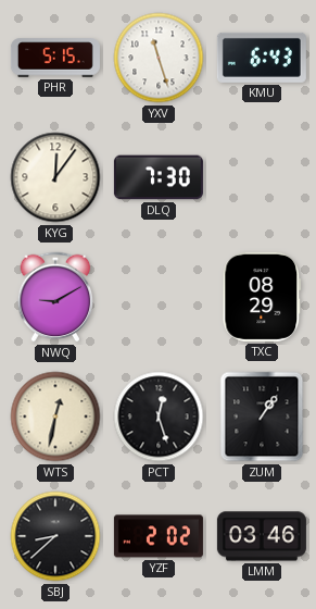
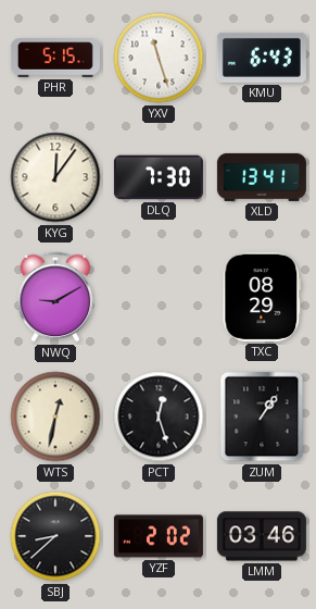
XLD: none -> 13:41
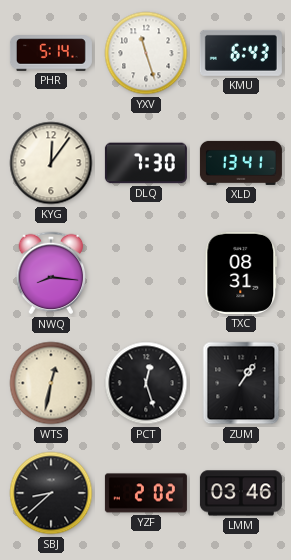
PHR: 5:15 -> 5:14
NWQ: 9:10 -> 8:16
TXC: 08:29 -> 08:31
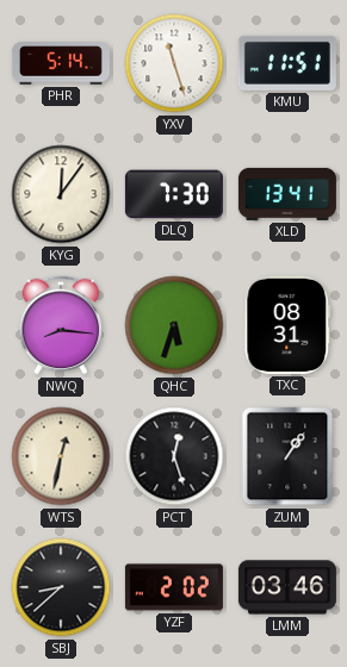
KMU: 6:43 -> 11:51
QHC: none -> 5:33
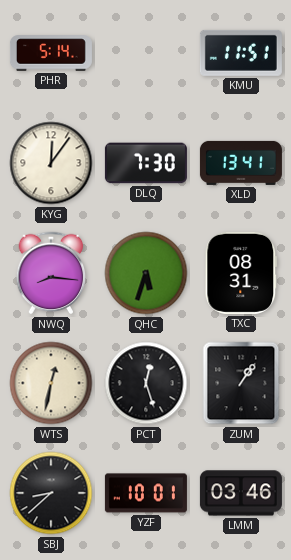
YXV: 11:27 -> none
YZF: 2:02 -> 10:01
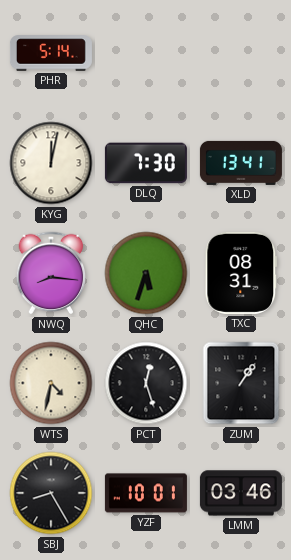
KMU: 11:51 -> none
KYG: 12:06 -> 12:02
WTS: 12:32 -> 4:32
SBJ: 8:38 -> 8:25
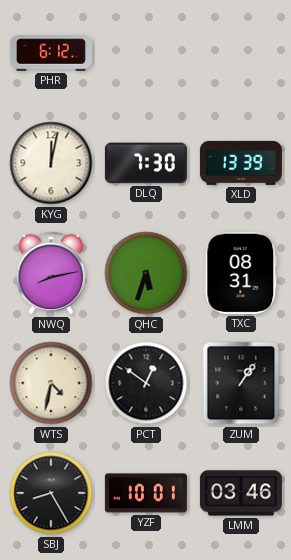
PHR: 5:14 -> 6:12
XLD: 13:41 -> 13:39
NWQ: 8:16 -> 8:13
PCT: 12:27 -> 12:51
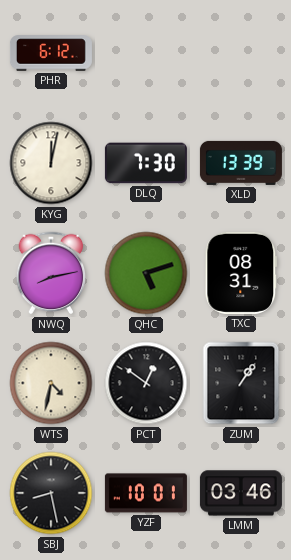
QHC: 5:33 -> 5:12
SBJ: 8:25 -> 8:28
